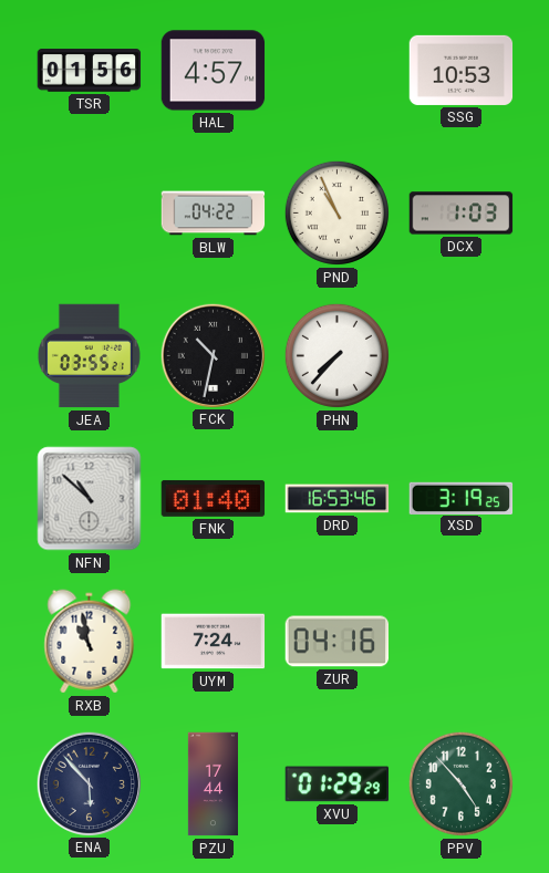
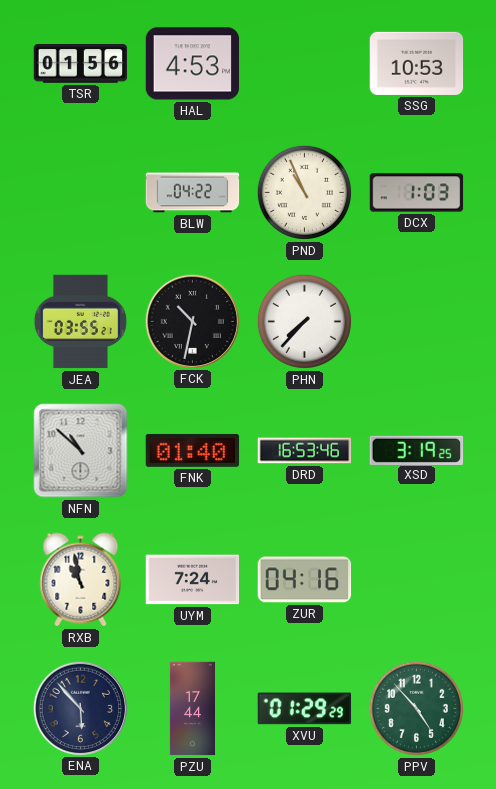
HAL: 4:57 -> 4:53
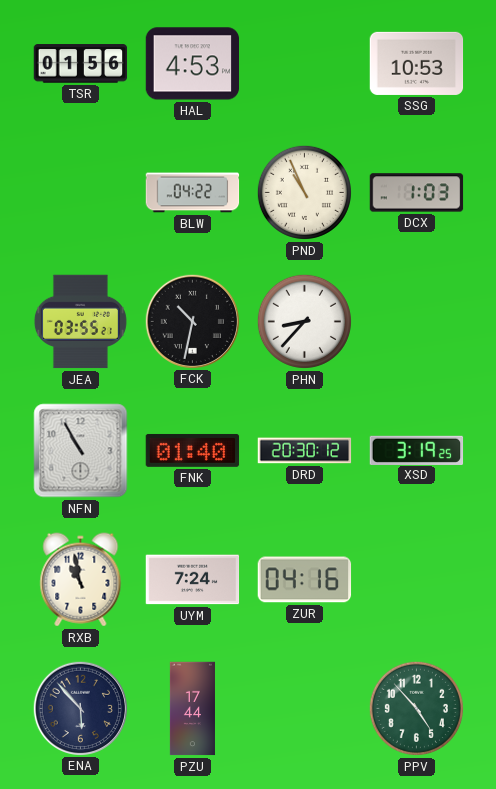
PHN: 7:37 -> 8:37
NFN: 10:52 -> 10:55
DRD: 16:53 -> 20:30
XVU: 01:29 -> none
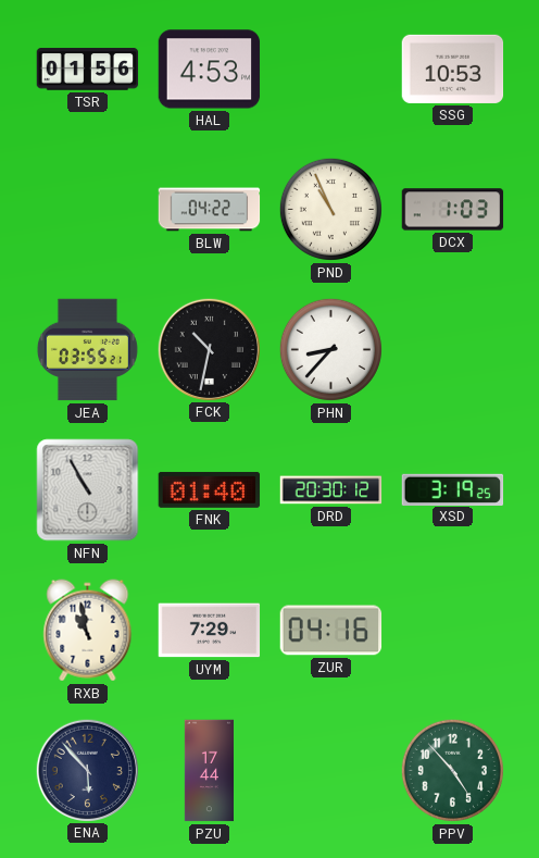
UYM: 7:24 -> 7:29
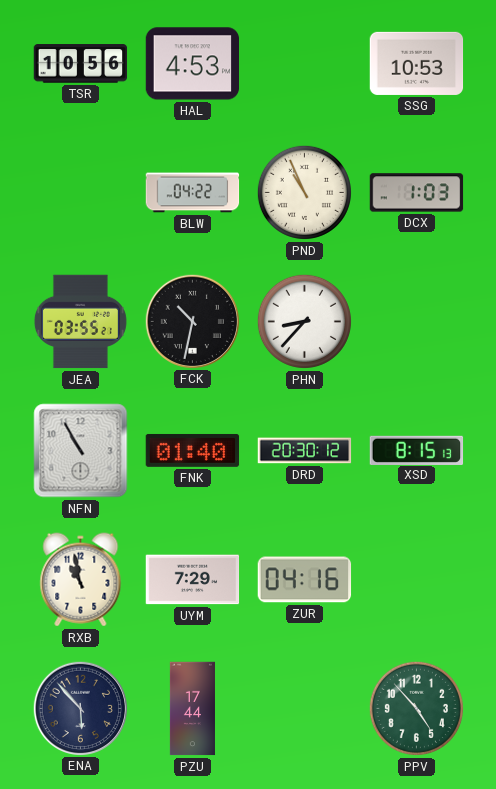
TSR: 01:56 -> 10:56
XSD: 3:19 -> 8:15
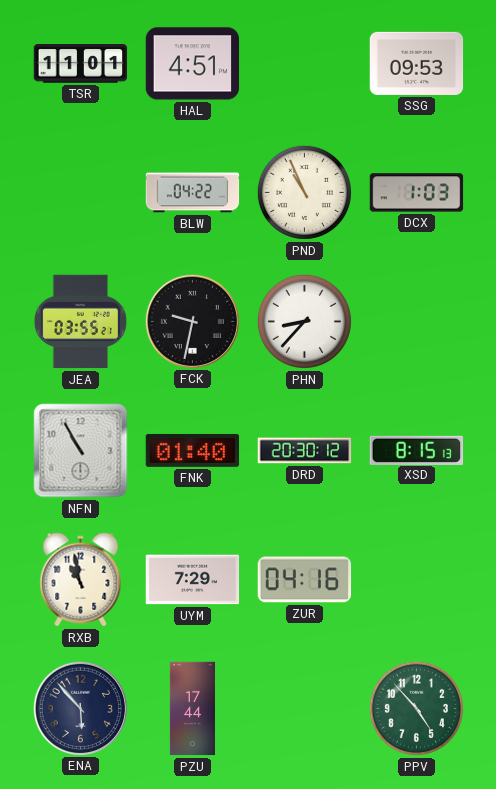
TSR: 10:56 -> 11:01
HAL: 4:53 -> 4:51
SSG: 10:53 -> 09:53
FCK: 10:32 -> 9:32
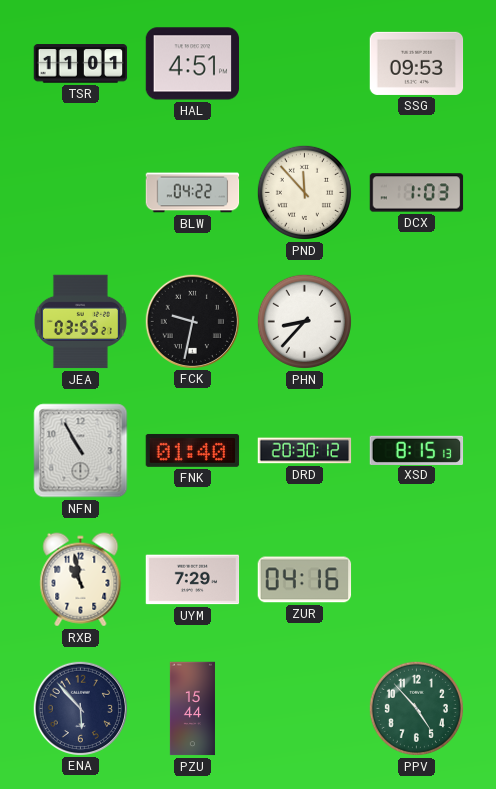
PND: 10:56 -> 11:53
PZU: 17:44 -> 15:44
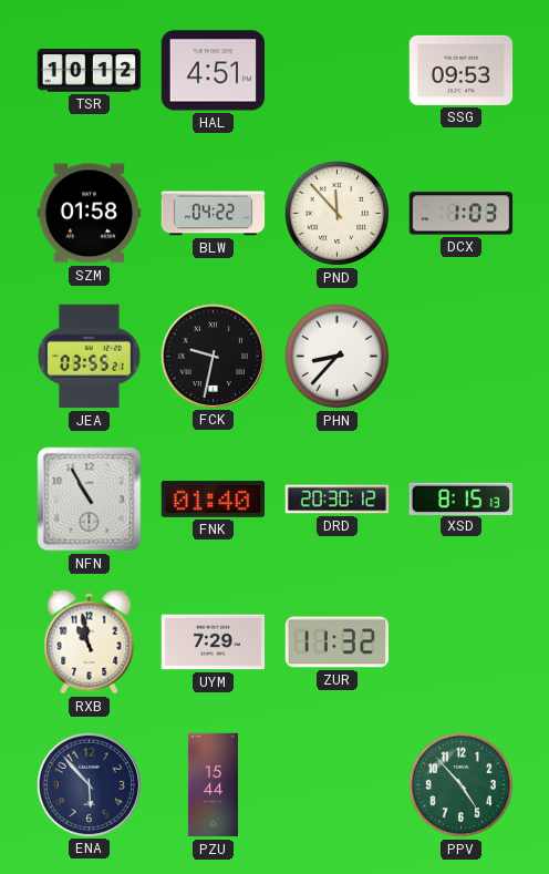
TSR: 11:01 -> 10:12
SZM: none -> 01:58
ZUR: 04:16 -> 11:32
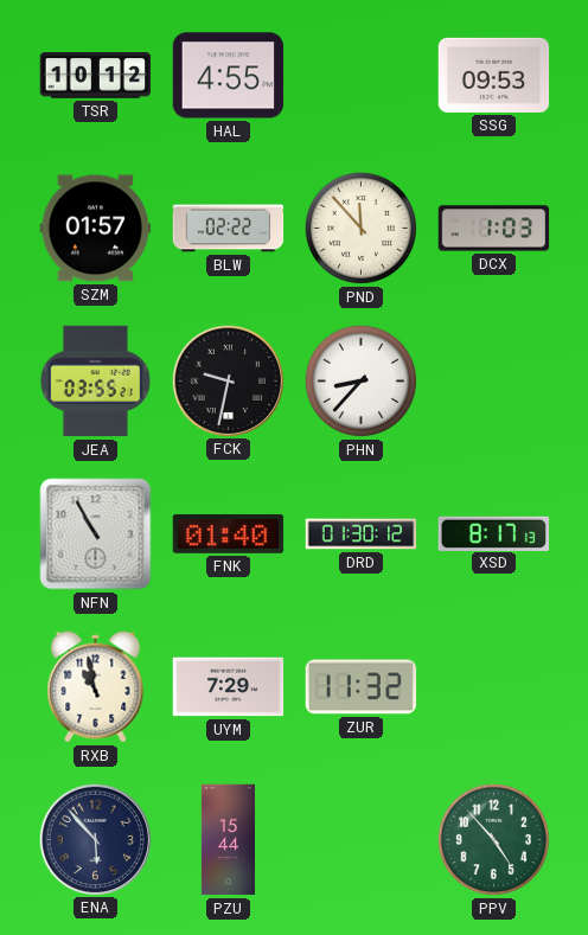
HAL: 4:51 -> 4:55
SZM: 01:58 -> 01:57
BLW: 04:22 -> 02:22
DRD: 20:30 -> 01:30
XSD: 8:15 -> 8:17
